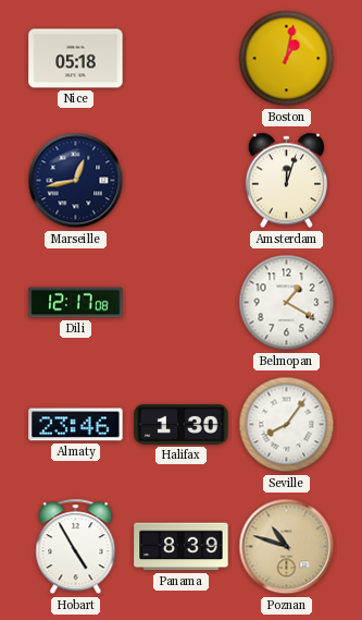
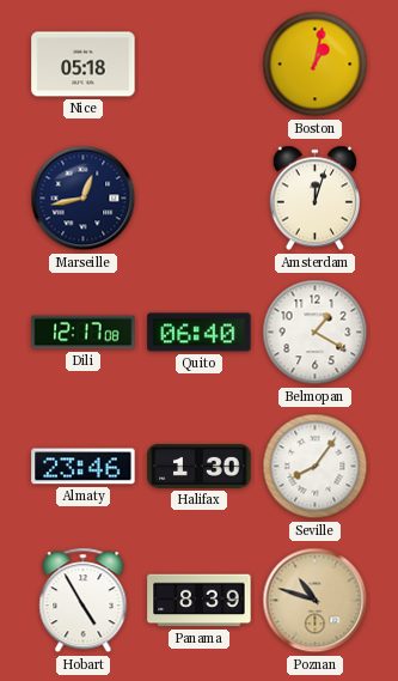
Quito: none -> 06:40
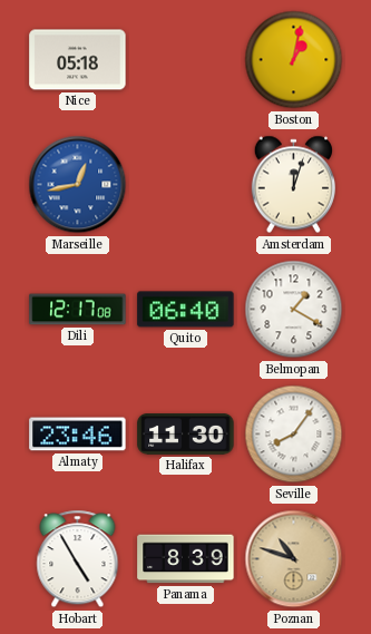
Marseille dial: navy -> blue
Halifax: 1:30 -> 11:30
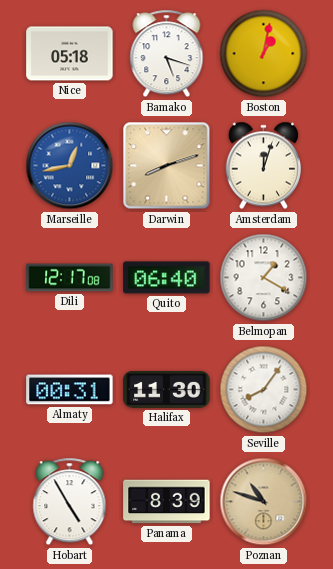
Bamako: none -> 5:18
Darwin: none -> 8:12
Almaty: 23:46 -> 00:31
